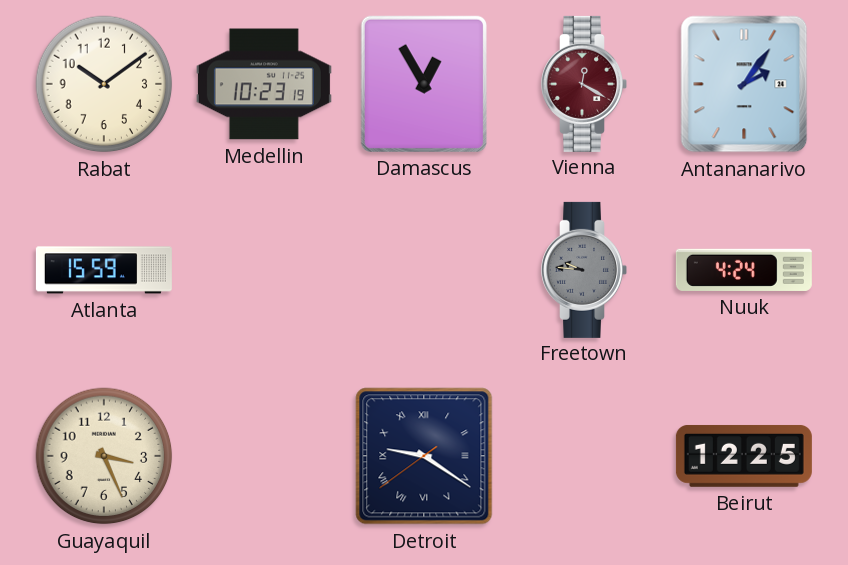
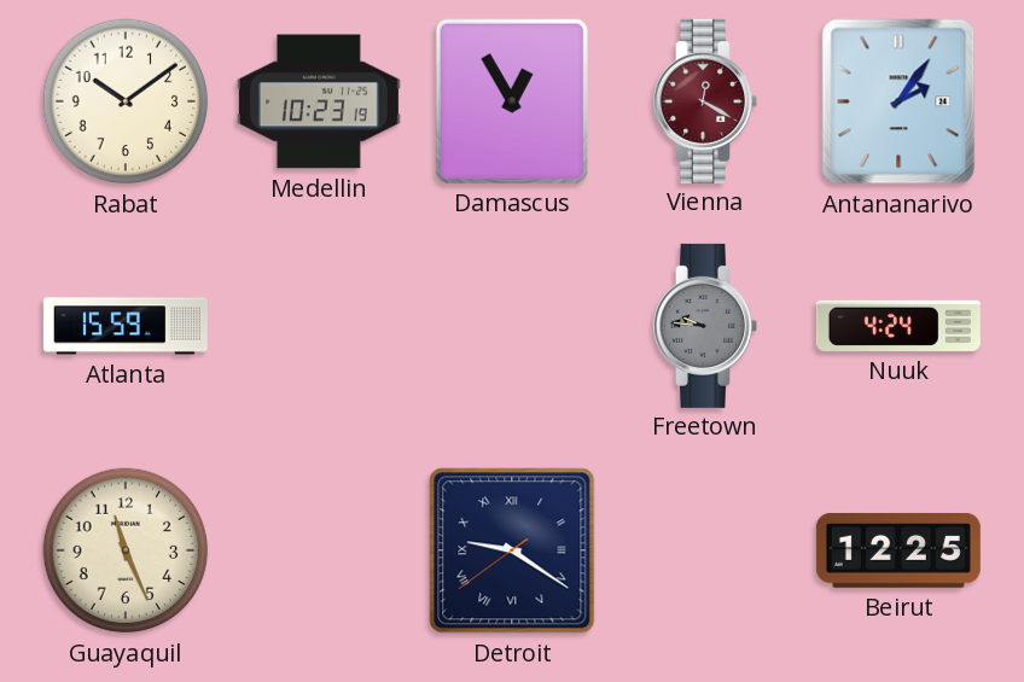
Guayaquil: 3:26 -> 11:26
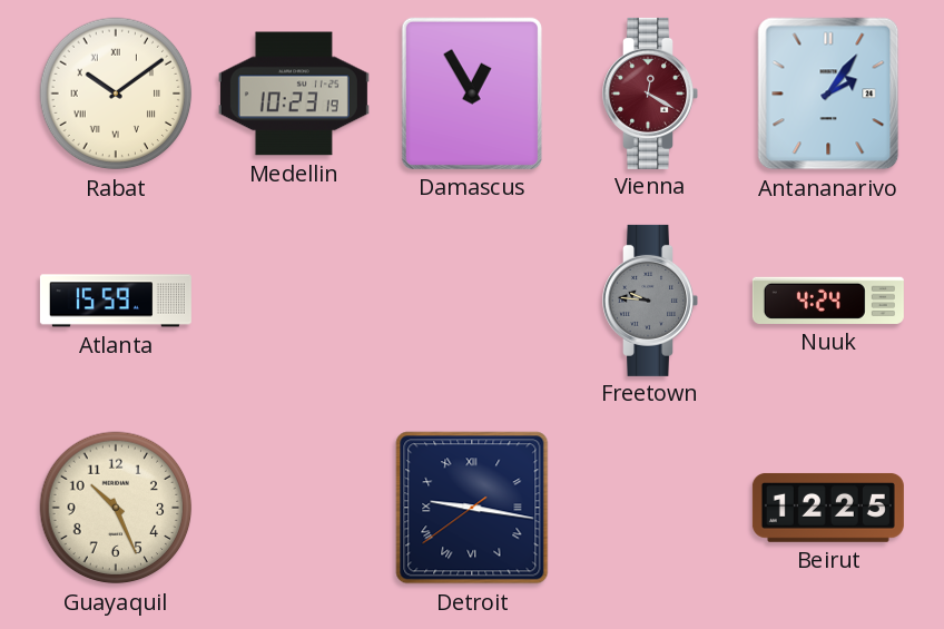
Rabat numerals: Arabic -> Roman
Guayaquil: 11:26 -> 10:26
Detroit: 9:20 -> 9:16
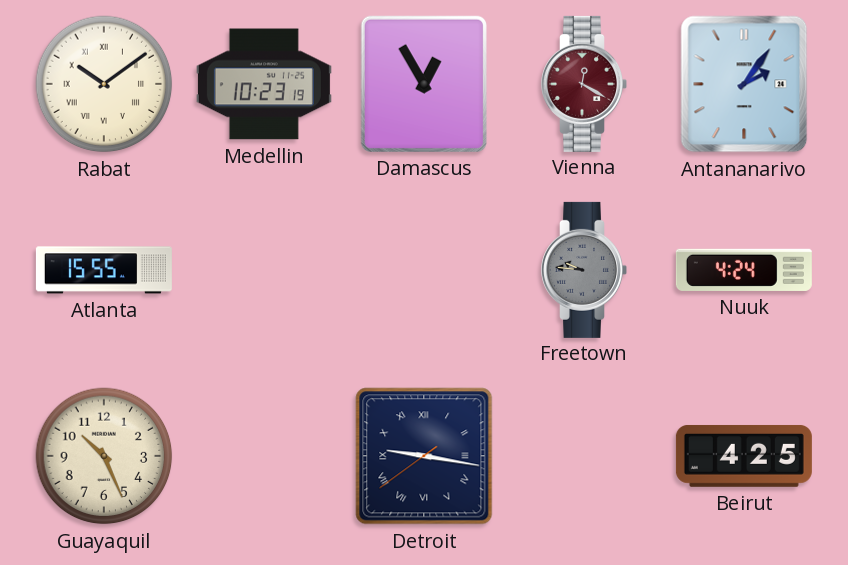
Atlanta: 15:59 -> 15:55
Beirut: 12:25 -> 4:25
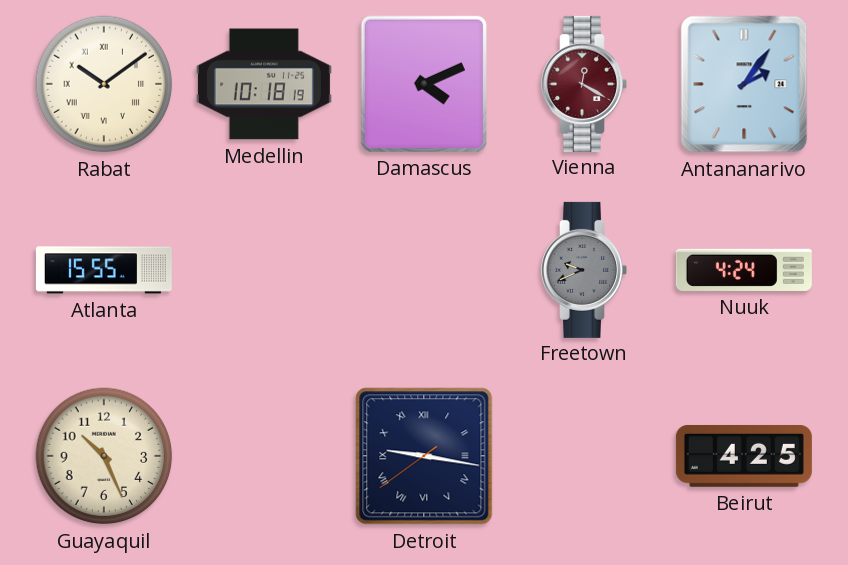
Medellin: 10:23 -> 10:18
Damascus: 12:55 -> 4:11
Freetown: 9:46 -> 9:41
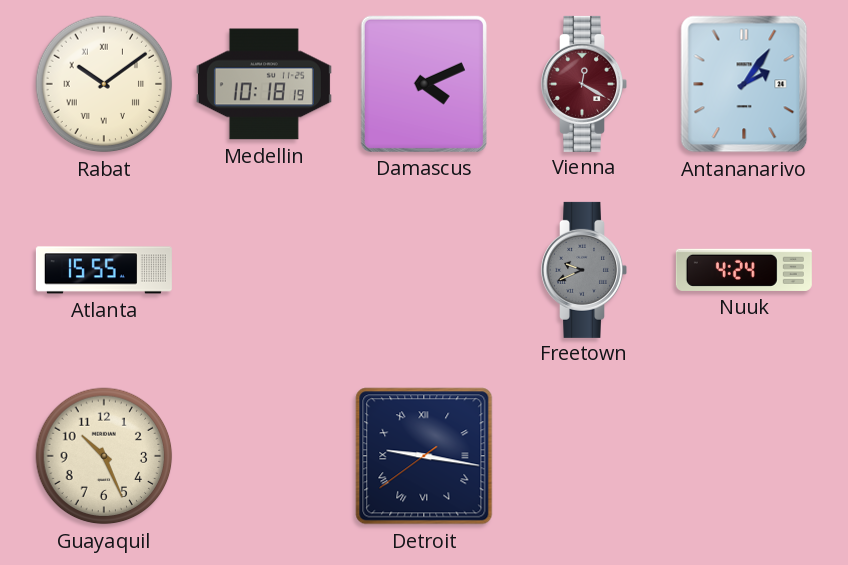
Beirut: 4:25 -> none
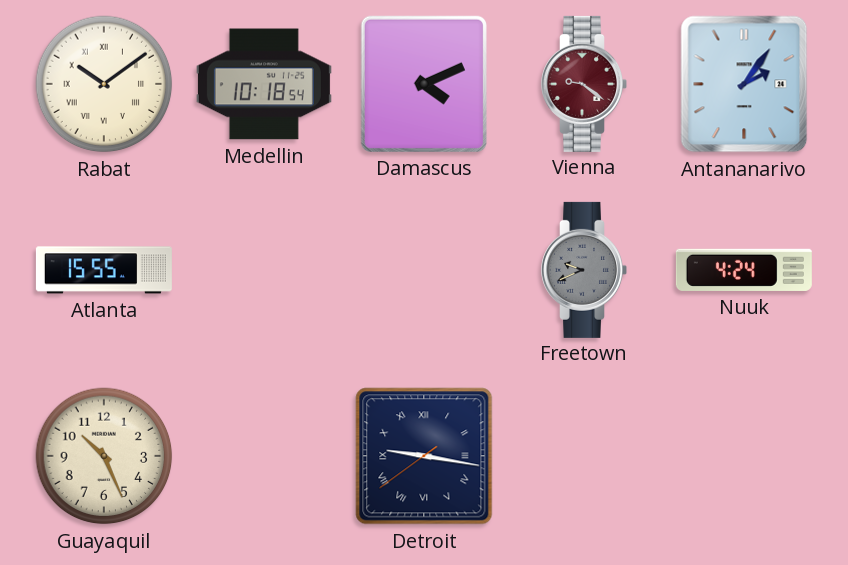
Medellin: 10:18:19 -> 10:18:54
Vienna: 12:20 -> 9:21
